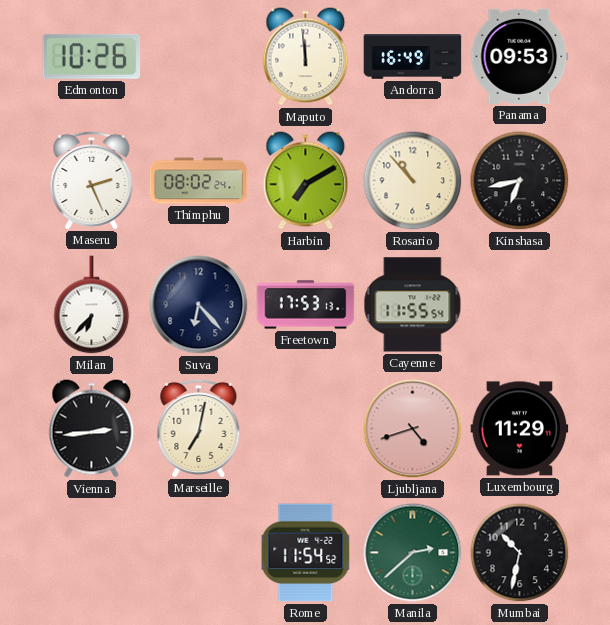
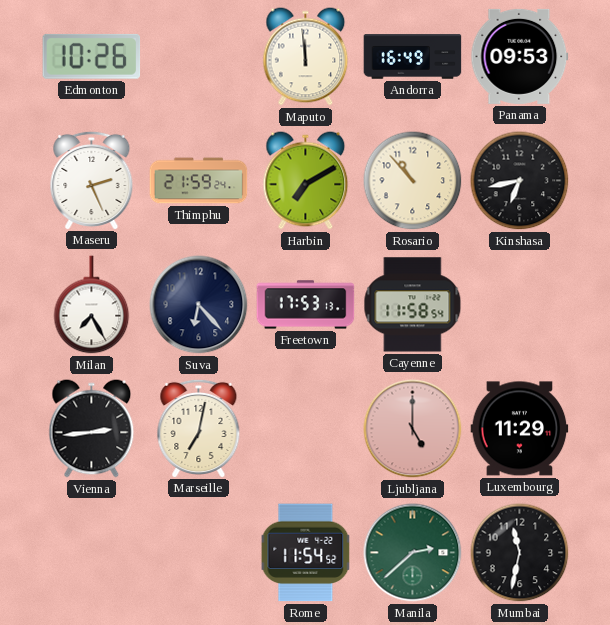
Thimphu: 08:02 -> 21:59
Milan: 6:37 -> 7:25
Cayenne: 11:55 -> 11:58
Ljubljana: 4:42 -> 5:00
Mumbai: 10:32 -> 11:32
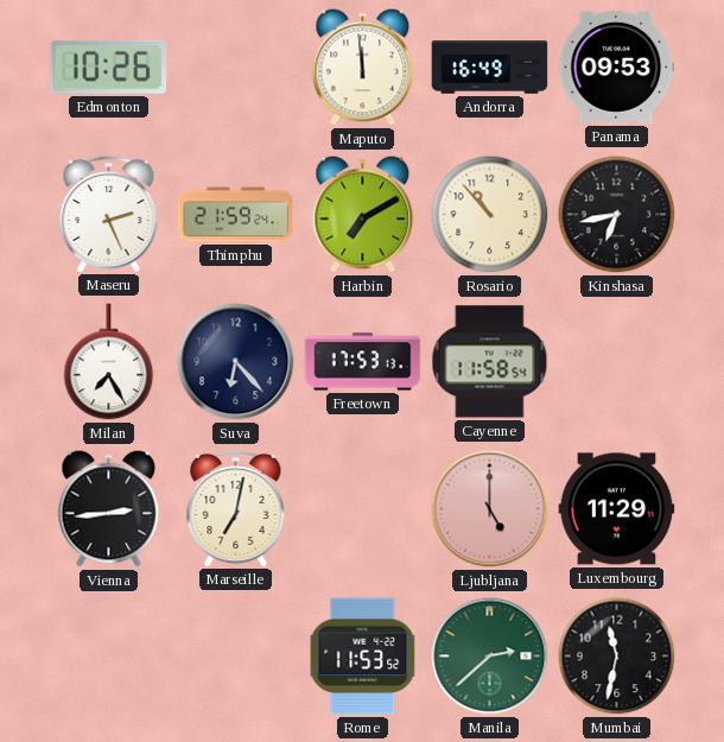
Rome: 11:54 -> 11:53
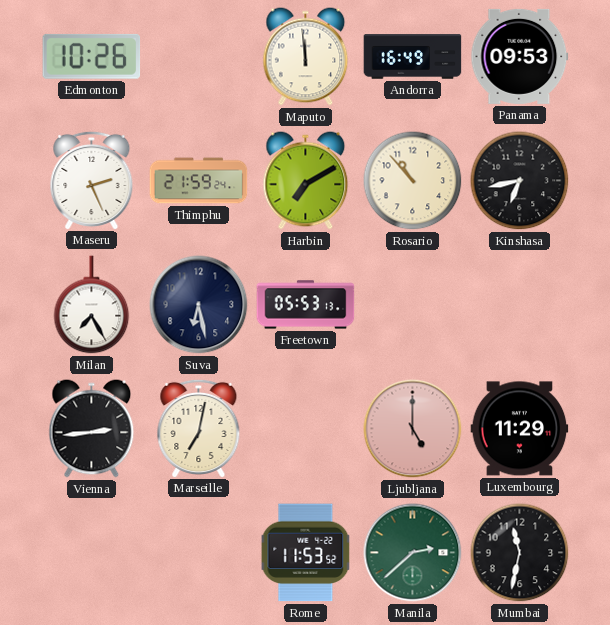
Suva: 6:23 -> 6:28
Freetown: 17:53 -> 05:53
Cayenne: 11:58 -> none
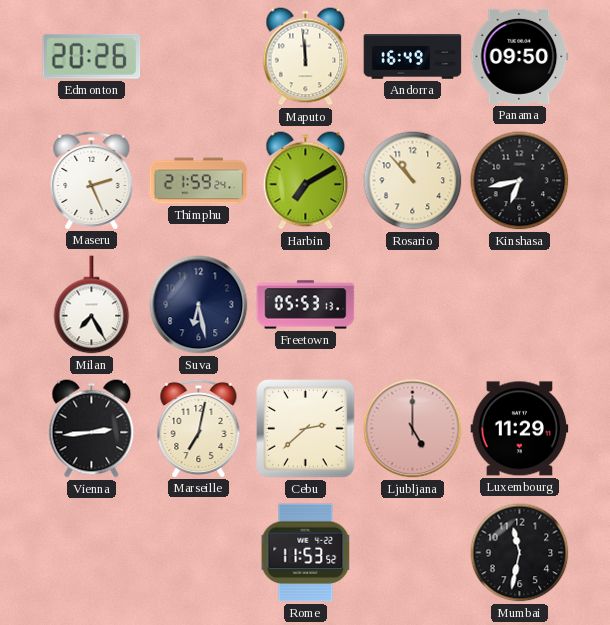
Edmonton: 10:26 -> 20:26
Panama: 09:53 -> 09:50
Cebu: none -> 2:38
Manila: 2:38 -> none
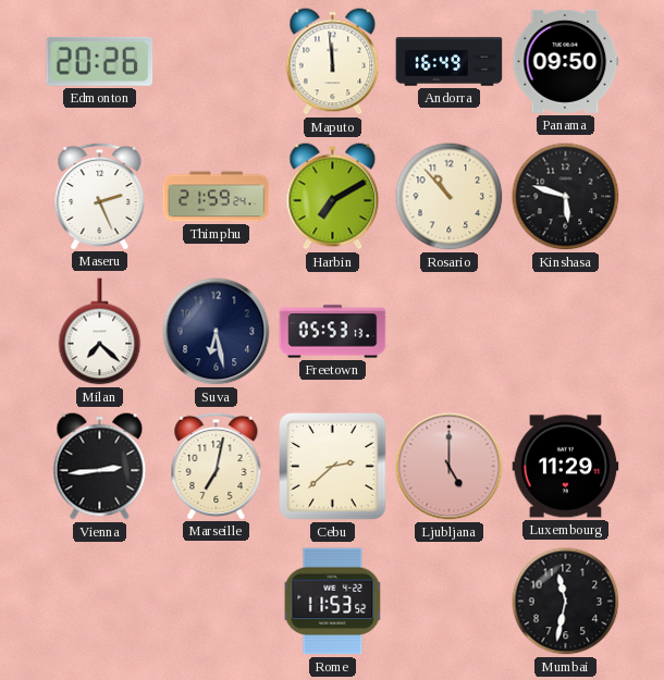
Kinshasa: 6:43 -> 5:48
Milan: 7:25 -> 7:22
